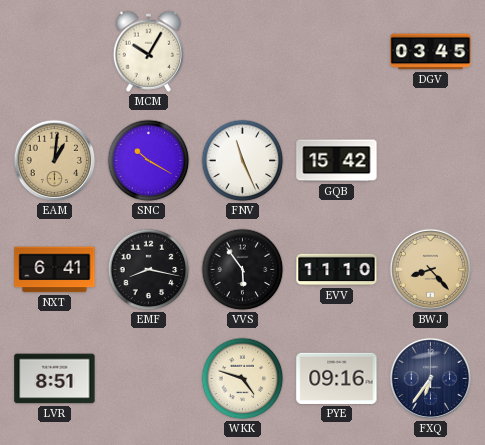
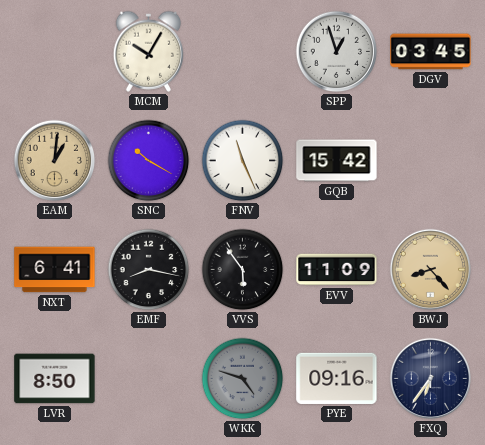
SPP: none -> 12:57
EVV: 11:10 -> 11:09
LVR: 8:51 -> 8:50
WKK dial: cream -> grey
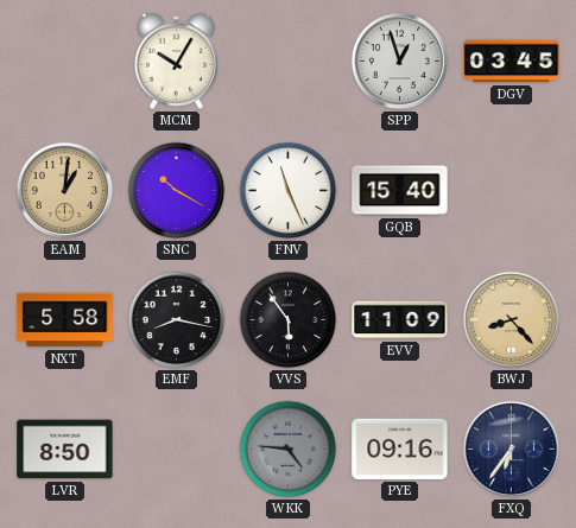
GQB: 15:42 -> 15:40
NXT: 6:41 -> 5:58
WKK: 4:48 -> 4:46
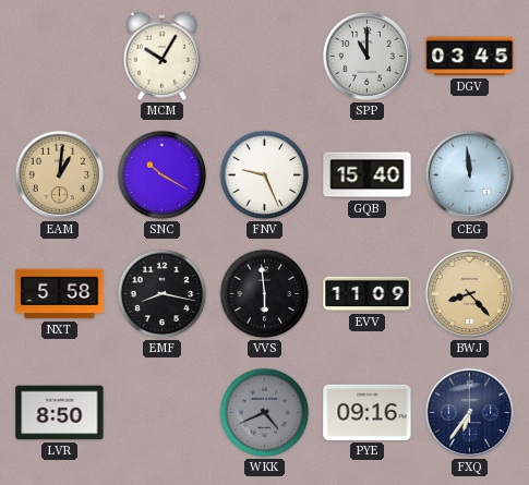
SPP: 12:57 -> 11:00
FNV: 11:26 -> 9:26
CEG: none -> 11:59
VVS: 5:54 -> 5:59
WKK: 4:46 -> 4:41
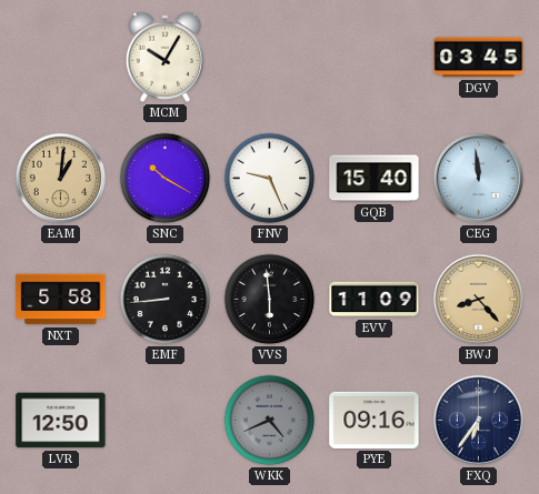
SPP: 11:00 -> none
EMF: 8:17 -> 8:44
LVR: 8:50 -> 12:50
